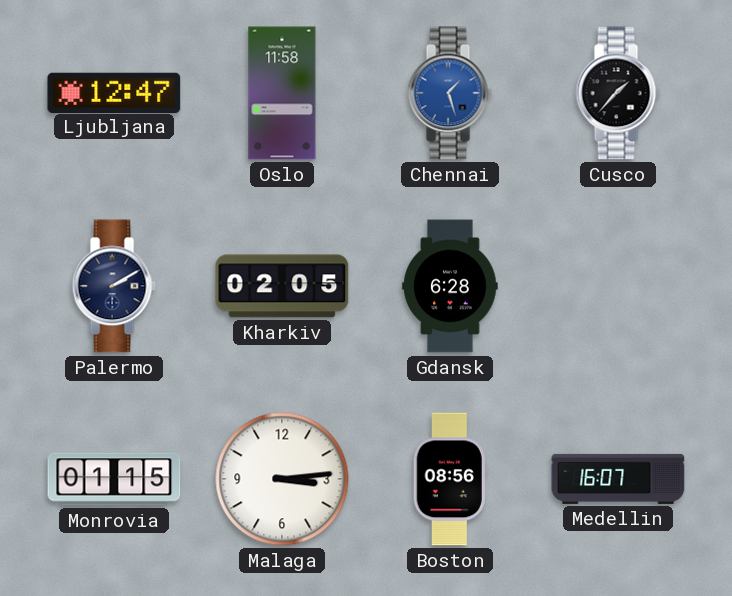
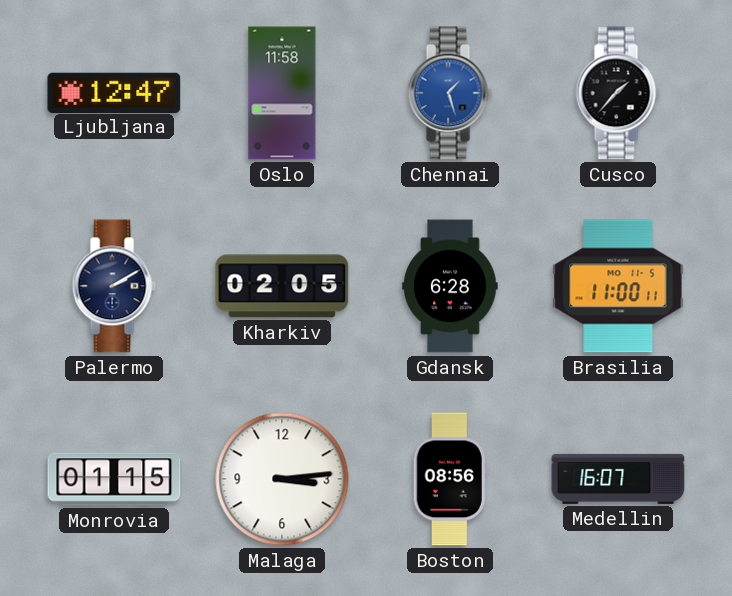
Brasilia: none -> 11:00
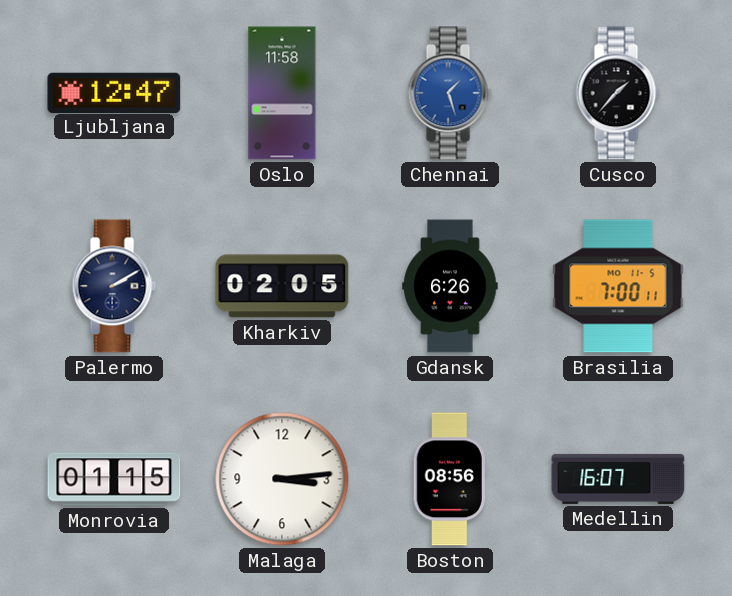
Gdansk: 6:28 -> 6:26
Brasilia: 11:00 -> 7:00
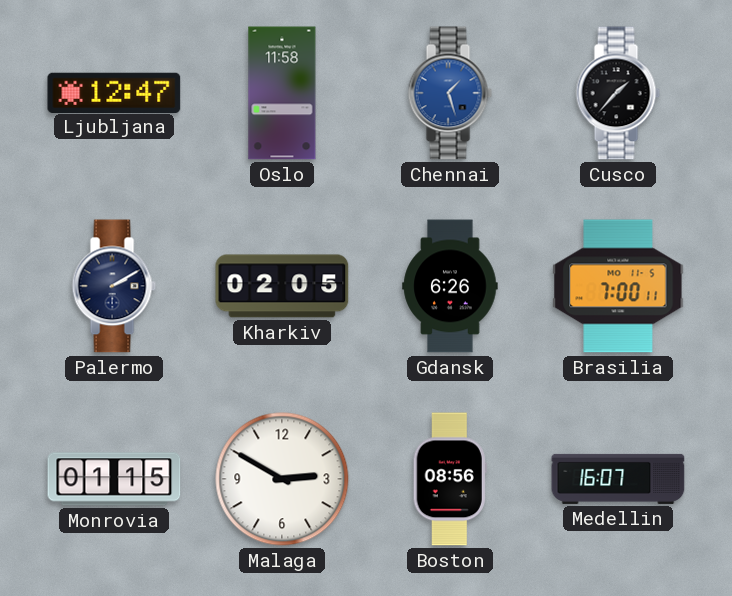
Malaga: 3:14 -> 2:50
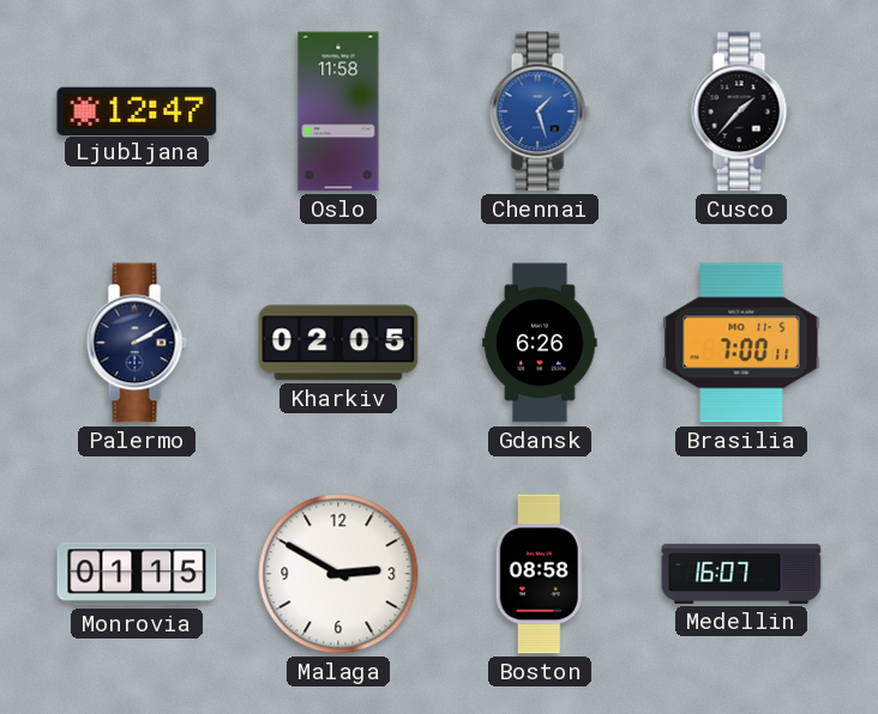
Boston: 08:56 -> 08:58
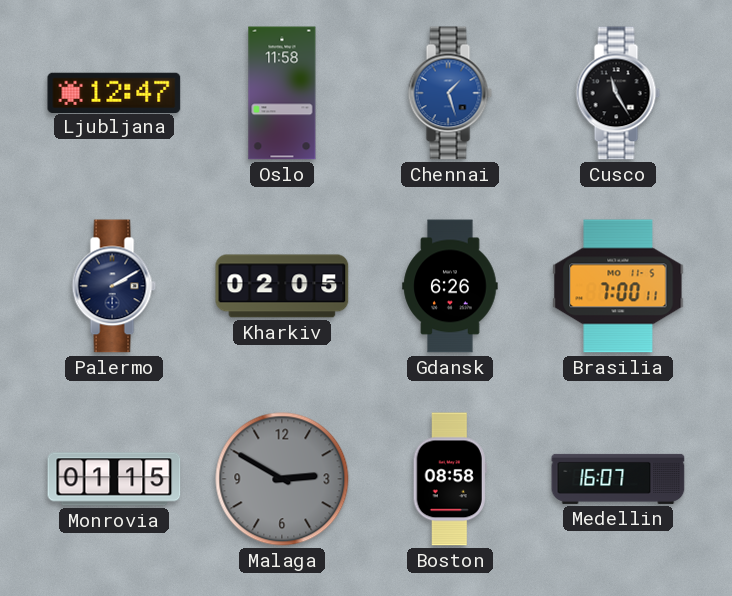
Cusco: 1:37 -> 11:25
Malaga dial: white -> grey
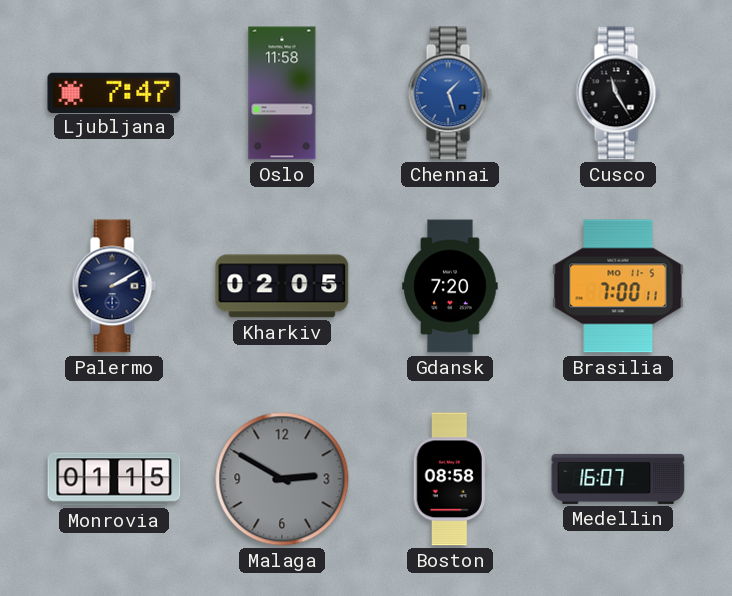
Ljubljana: 12:47 -> 7:47
Gdansk: 6:26 -> 7:20
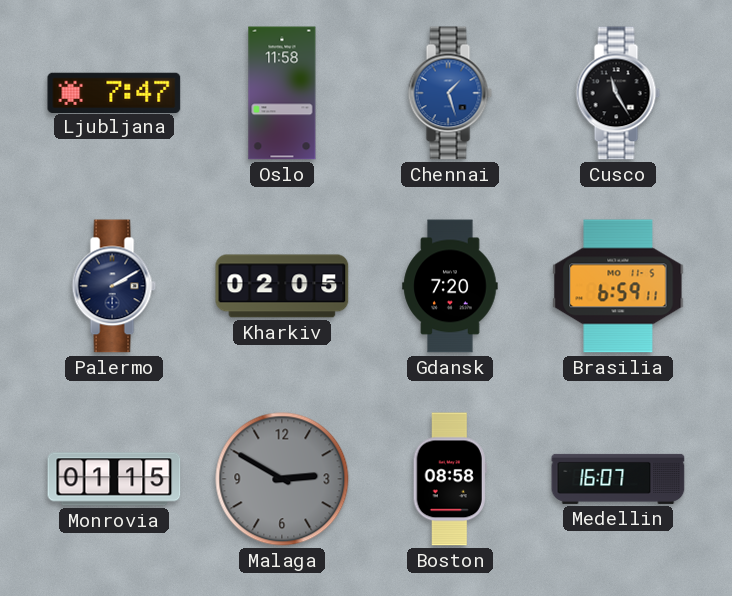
Brasilia: 7:00 -> 6:59
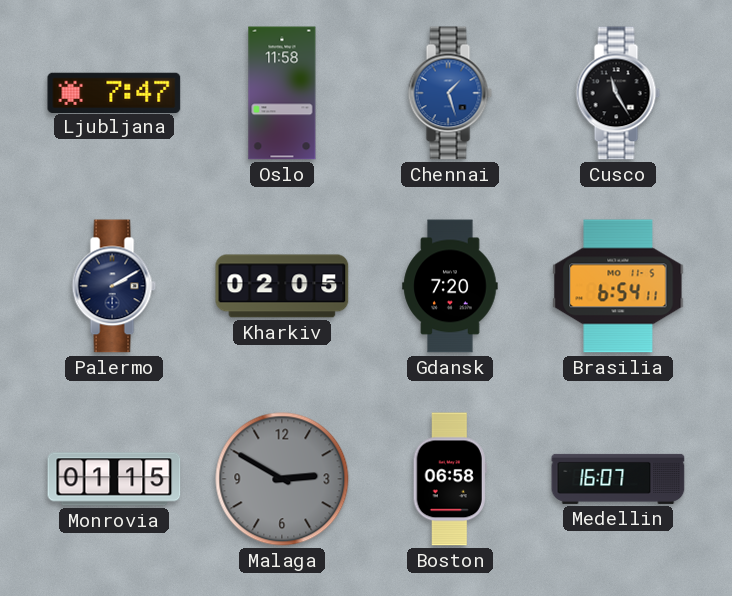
Brasilia: 6:59 -> 6:54
Boston: 08:58 -> 06:58
